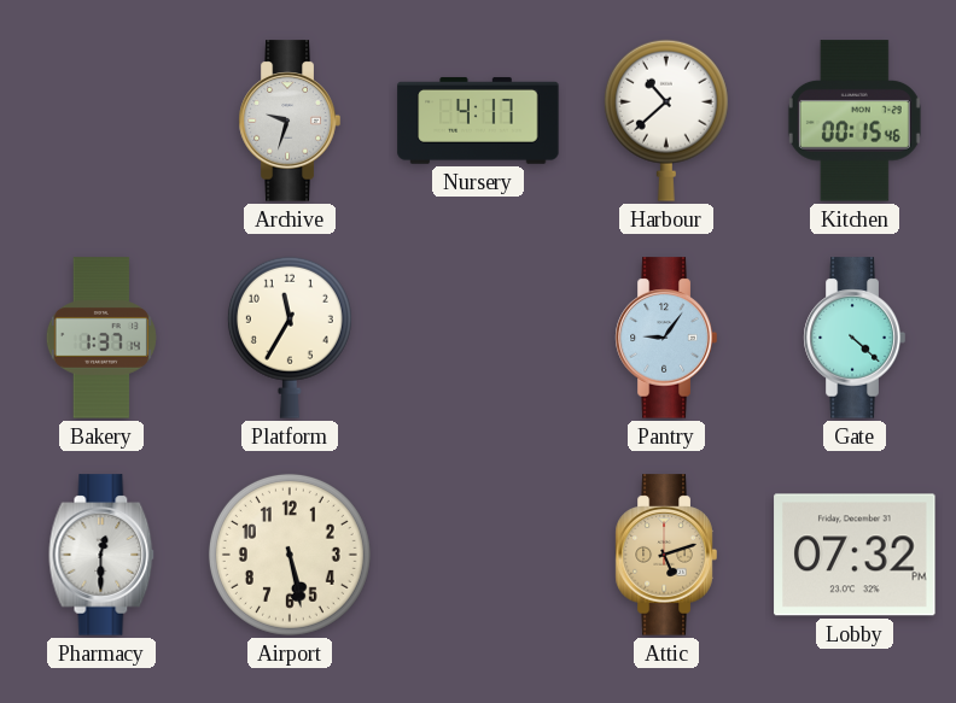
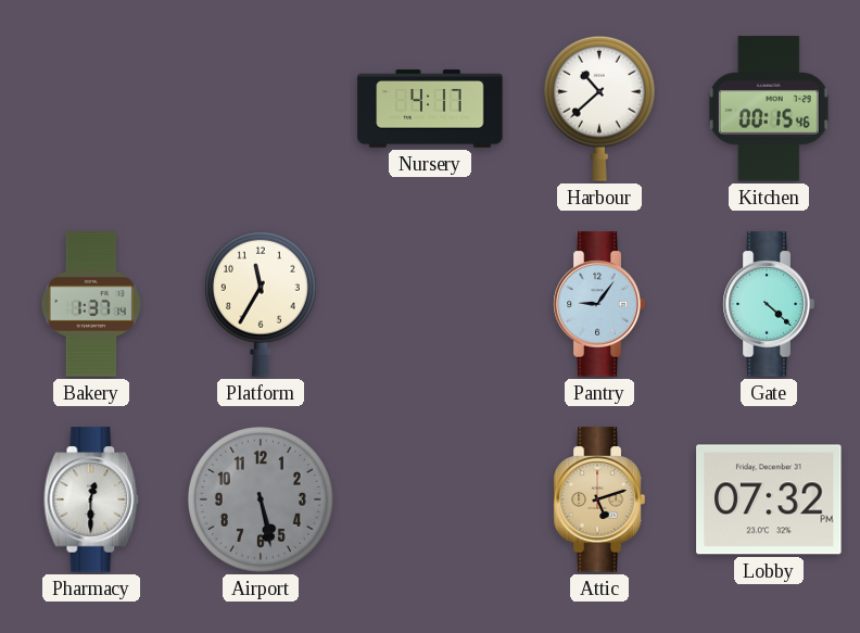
Archive: 9:33 -> none
Airport dial: cream -> grey
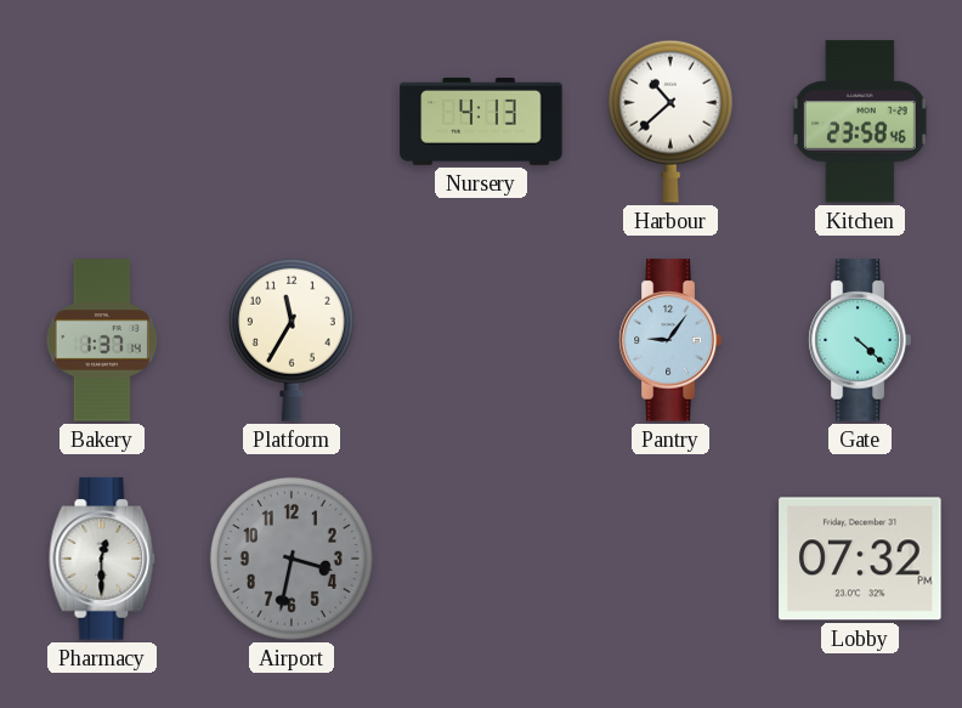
Nursery: 4:17 -> 4:13
Kitchen: 00:15 -> 23:58
Airport: 5:28 -> 3:32
Attic: 5:12 -> none
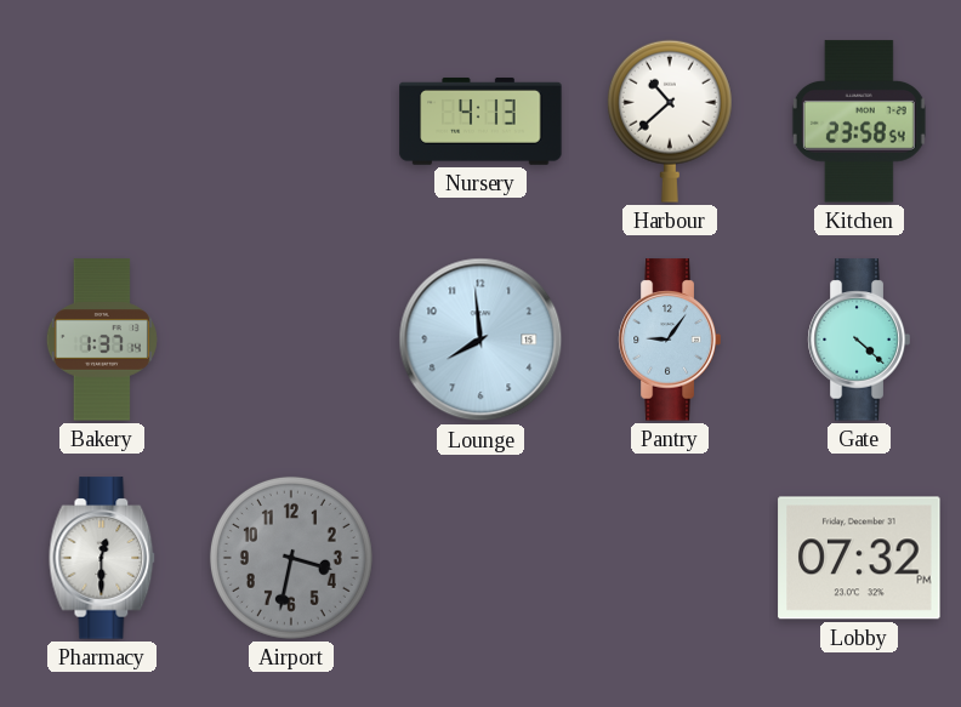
Kitchen: 23:58:46 -> 23:58:54
Platform: 11:35 -> none
Lounge: none -> 7:59
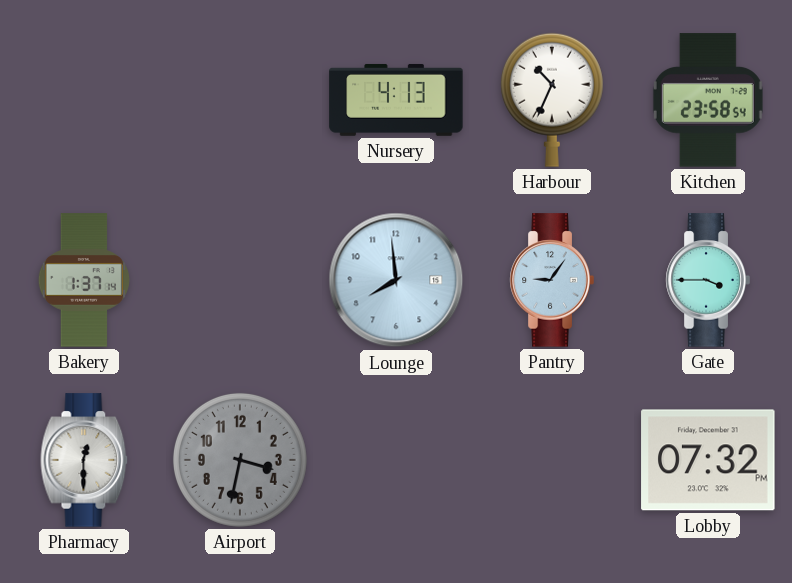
Harbour: 10:38 -> 10:34
Gate: 4:22 -> 3:45
